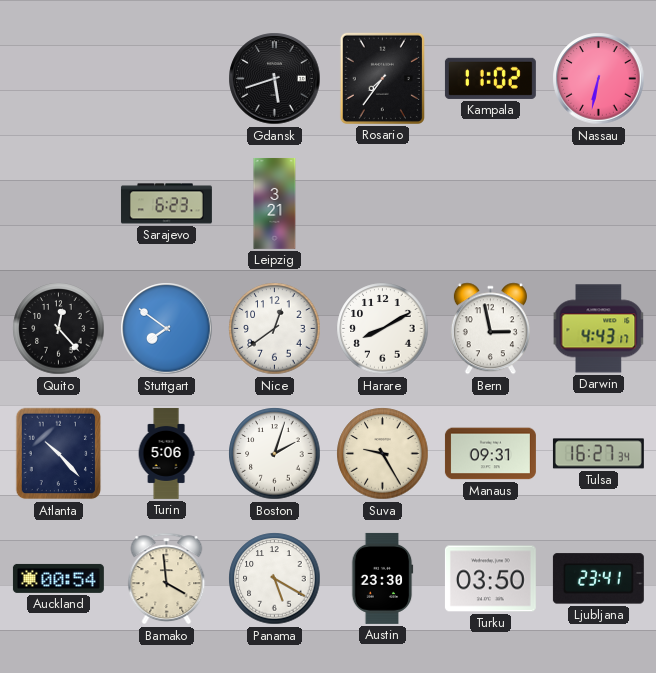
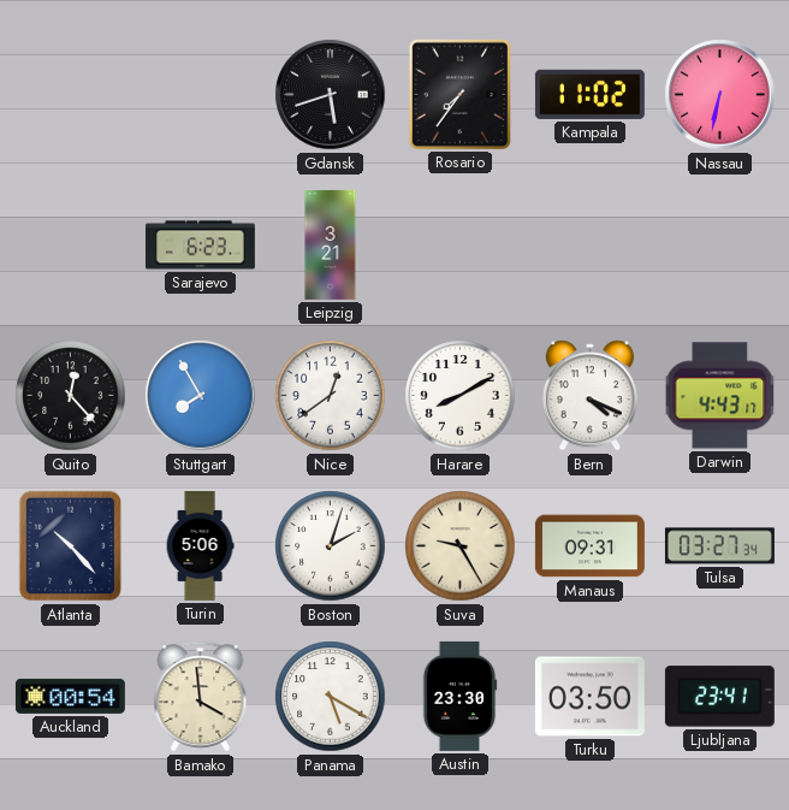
Stuttgart: 7:51 -> 7:55
Bern: 2:58 -> 4:19
Tulsa: 16:27 -> 03:27
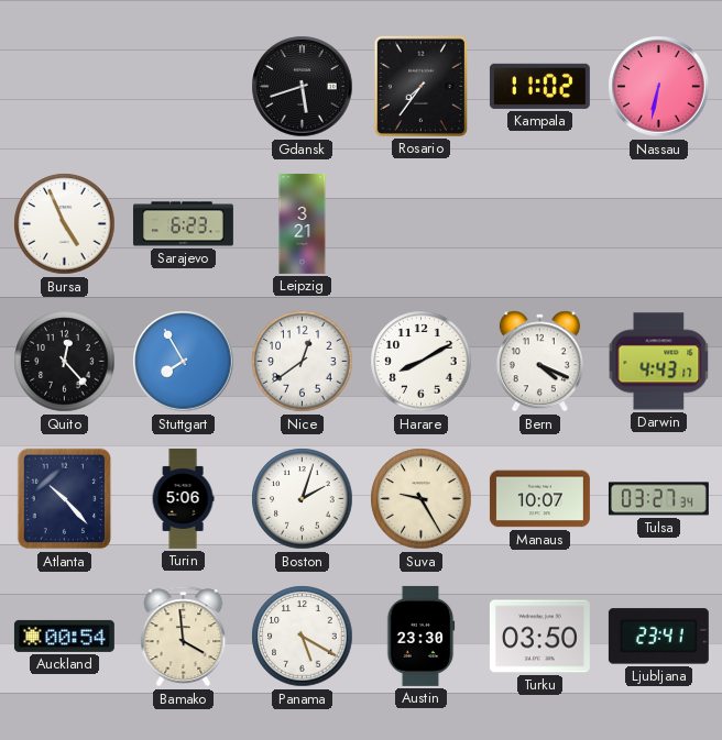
Bursa: none -> 4:56
Manaus: 09:31 -> 10:07
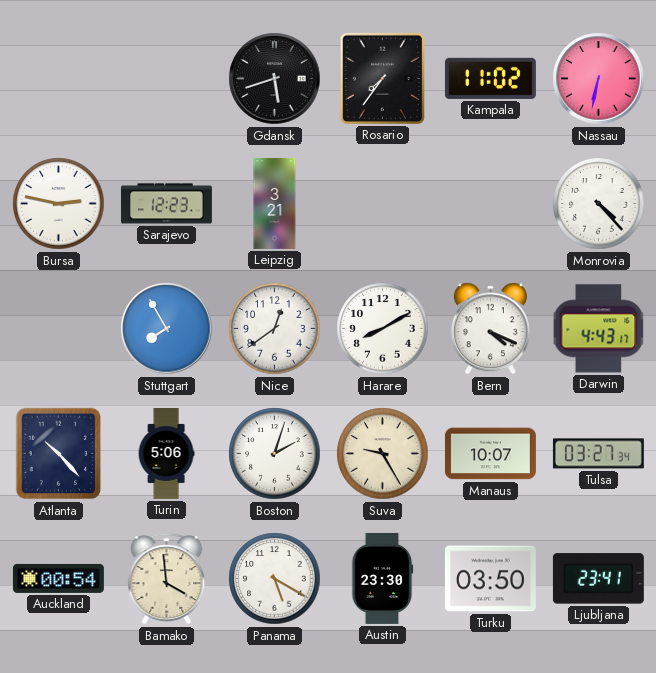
Bursa: 4:56 -> 2:47
Sarajevo: 6:23 -> 12:23
Monrovia: none -> 4:23
Quito: 12:23 -> none
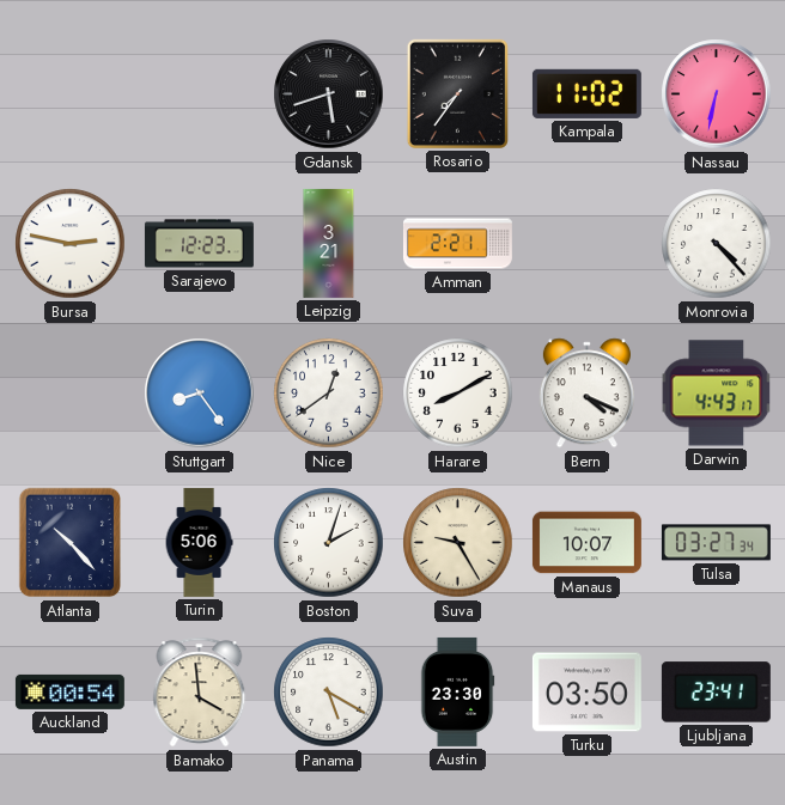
Amman: none -> 2:21
Stuttgart: 7:55 -> 8:24
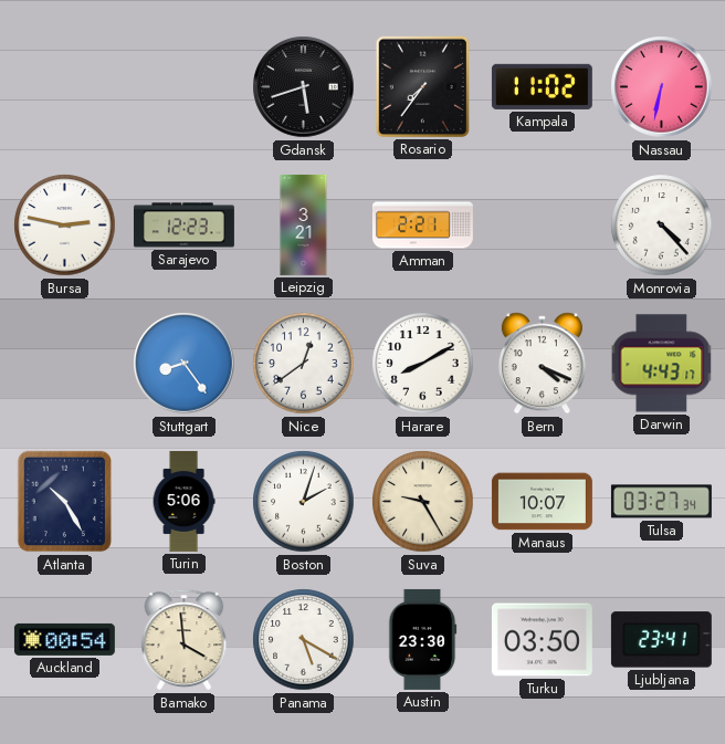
Atlanta: 10:23 -> 10:25
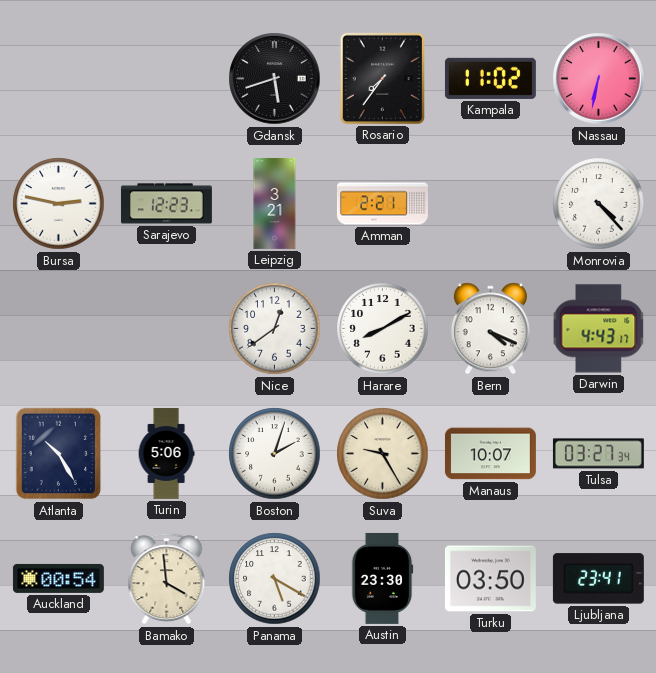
Stuttgart: 8:24 -> none
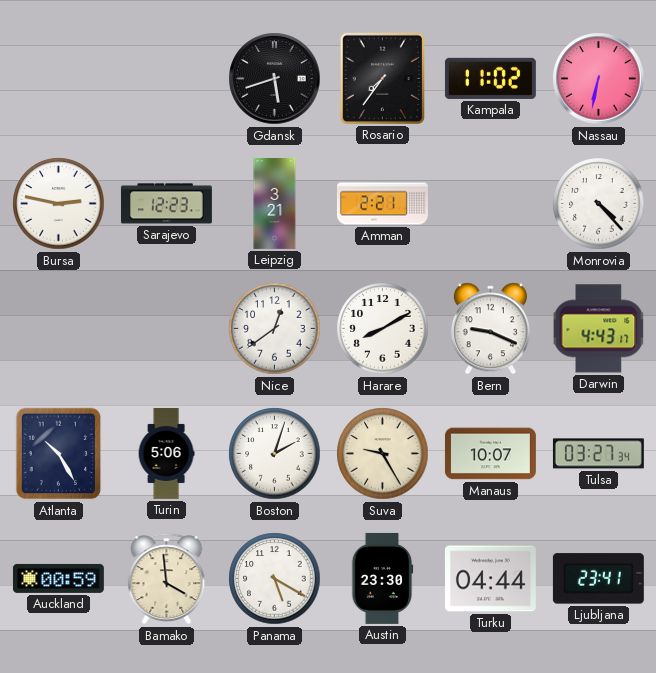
Bern: 4:19 -> 9:19
Auckland: 00:54 -> 00:59
Turku: 03:50 -> 04:44
